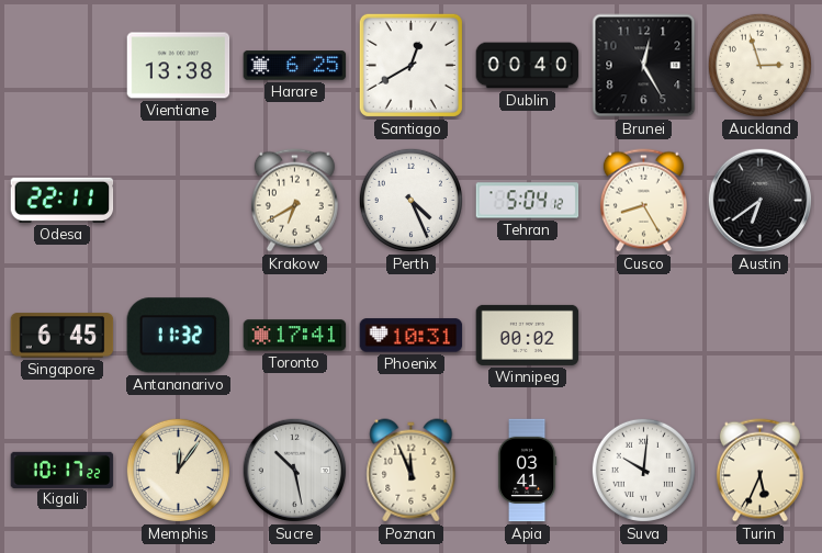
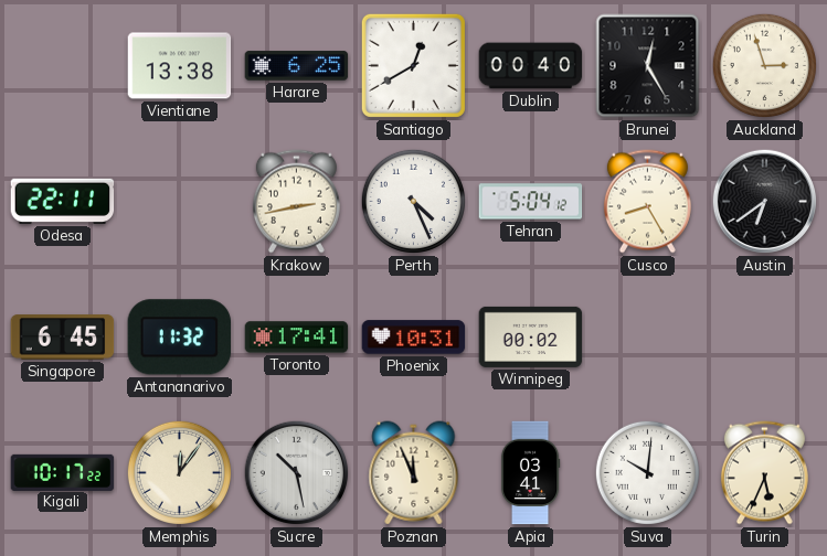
Krakow: 6:40 -> 2:43
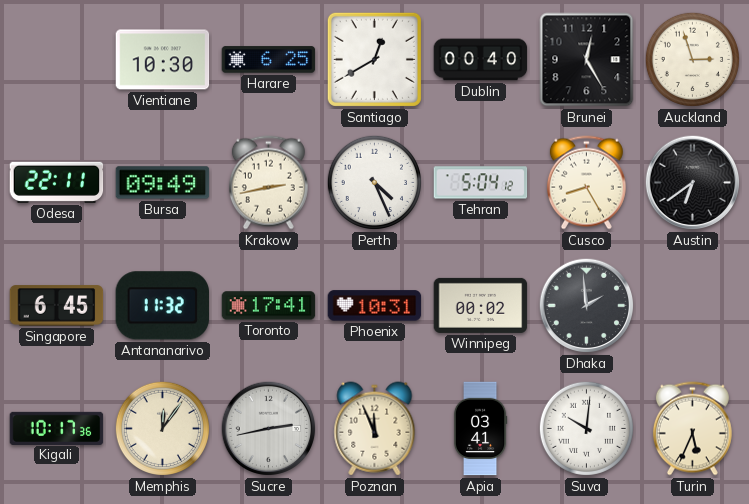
Vientiane: 13:38 -> 10:30
Bursa: none -> 09:49
Dhaka: none -> 1:59
Kigali: 10:17:22 -> 10:17:36
Sucre: 10:28 -> 2:43
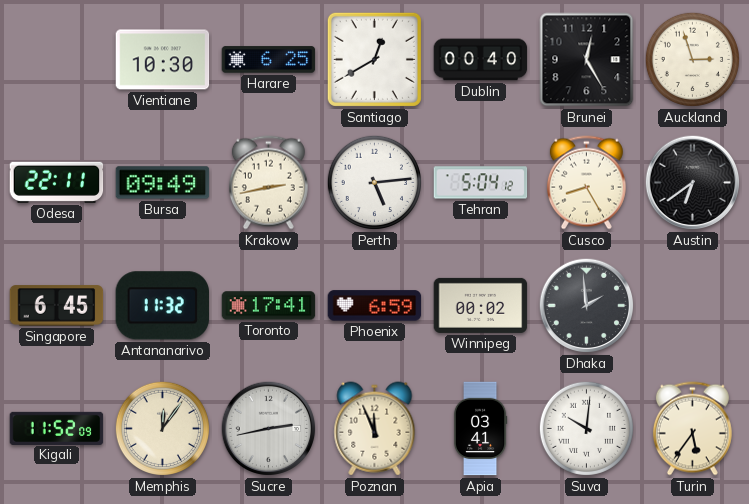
Perth: 4:26 -> 5:14
Phoenix: 10:31 -> 6:59
Kigali: 10:17 -> 11:52
Turin: 5:34 -> 5:36
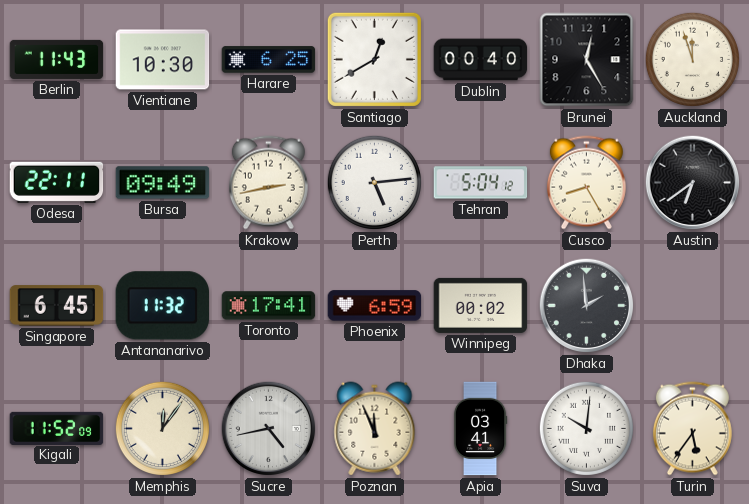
Berlin: none -> 11:43
Auckland: 2:57 -> 11:57
Sucre: 2:43 -> 4:43
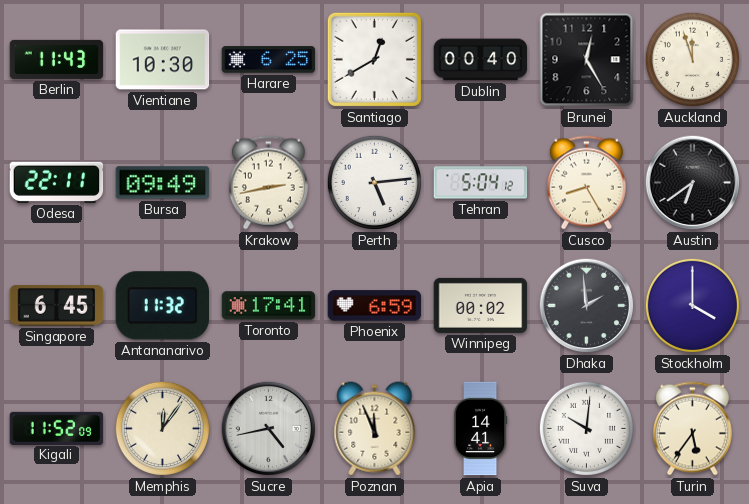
Stockholm: none -> 4:00
Apia: 03:41 -> 14:41
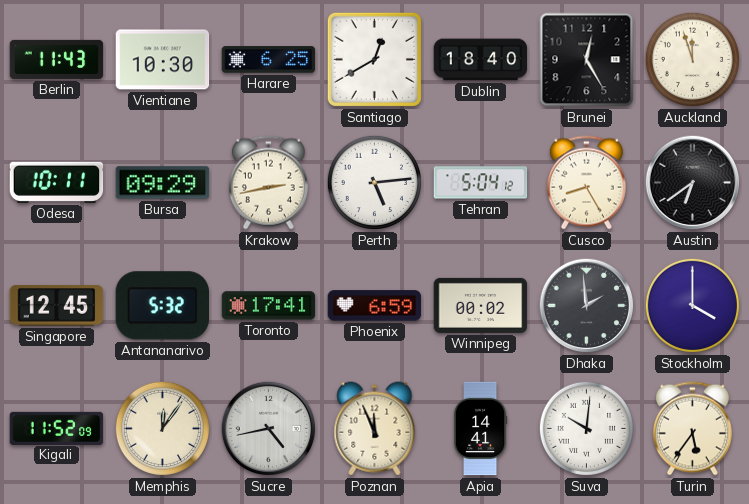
Dublin: 00:40 -> 18:40
Odesa: 22:11 -> 10:11
Bursa: 09:49 -> 09:29
Singapore: 6:45 -> 12:45
Antananarivo: 11:32 -> 5:32
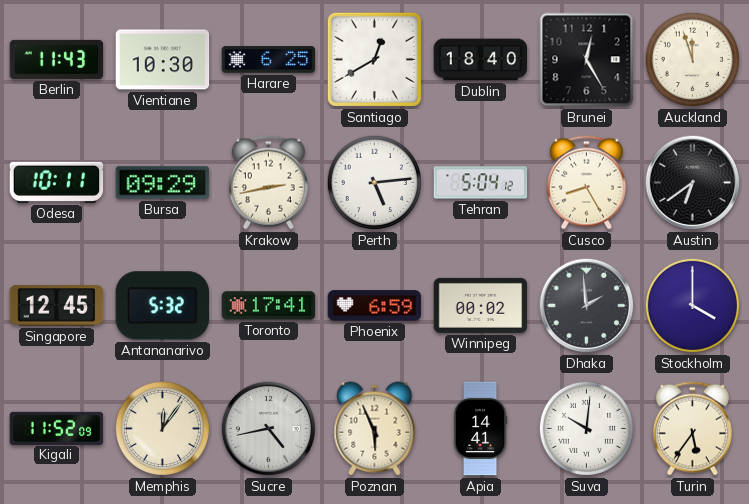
Poznan: 11:56 -> 5:56
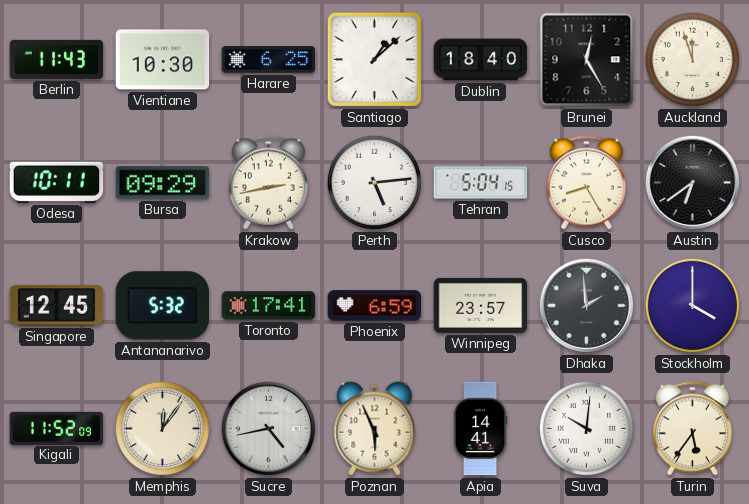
Santiago: 12:40 -> 1:08
Tehran: 5:04:12 -> 5:04:15
Winnipeg: 00:02 -> 23:57
